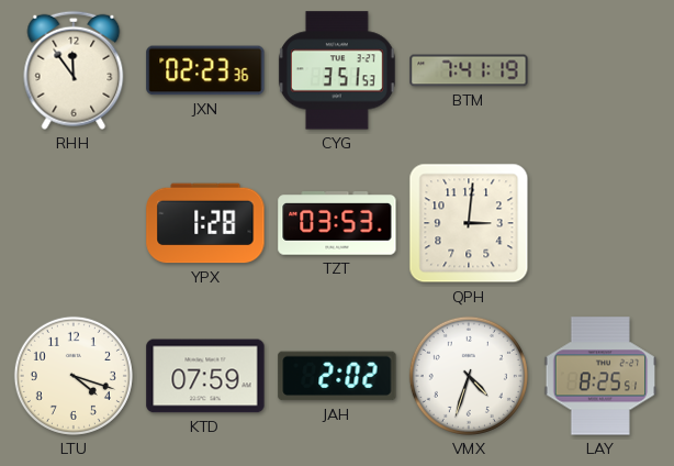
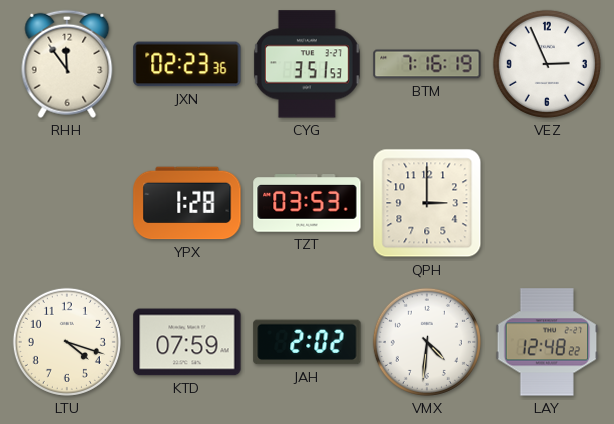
BTM: 7:41 -> 7:16
VEZ: none -> 2:56
QPH: 3:01 -> 3:00
VMX: 4:33 -> 4:31
LAY: 8:25 -> 12:48
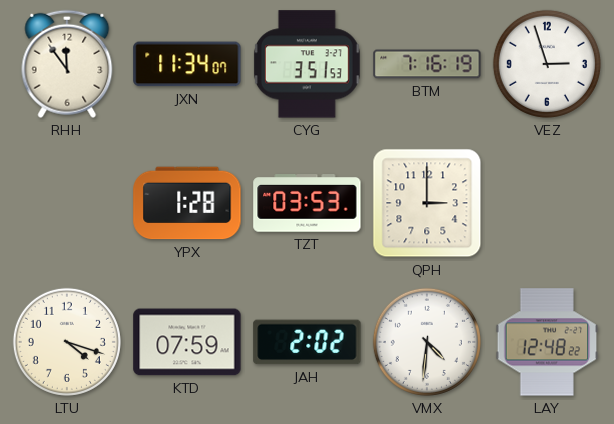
JXN: 02:23 -> 11:34
VEZ: 2:56 -> 2:57
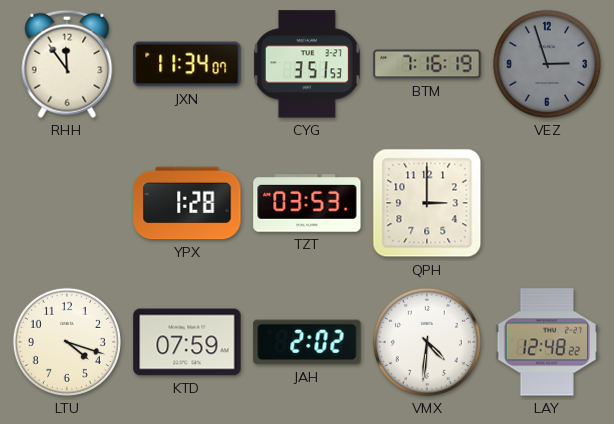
VEZ dial: white -> grey
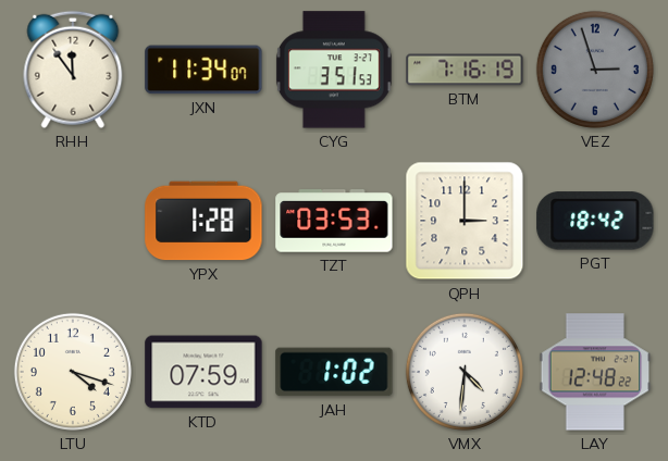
PGT: none -> 18:42
JAH: 2:02 -> 1:02
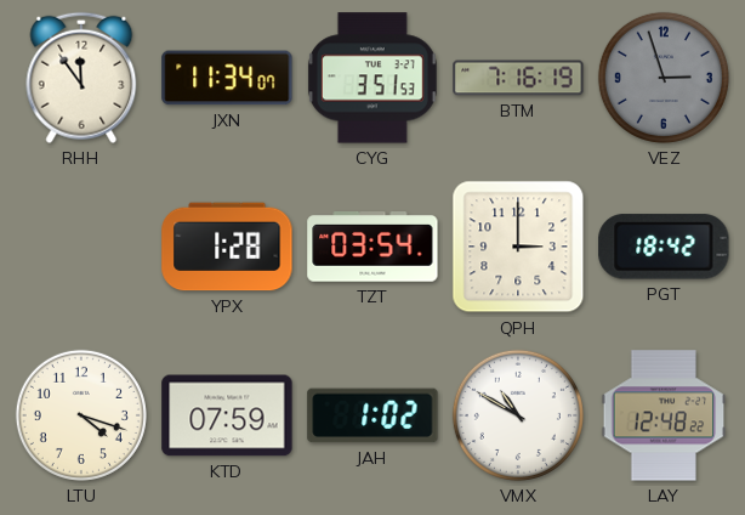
TZT: 03:53 -> 03:54
VMX: 4:31 -> 10:50
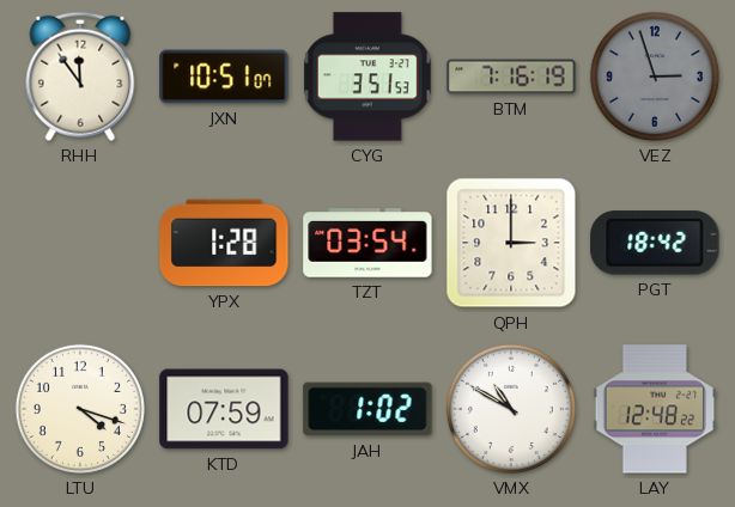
JXN: 11:34 -> 10:51
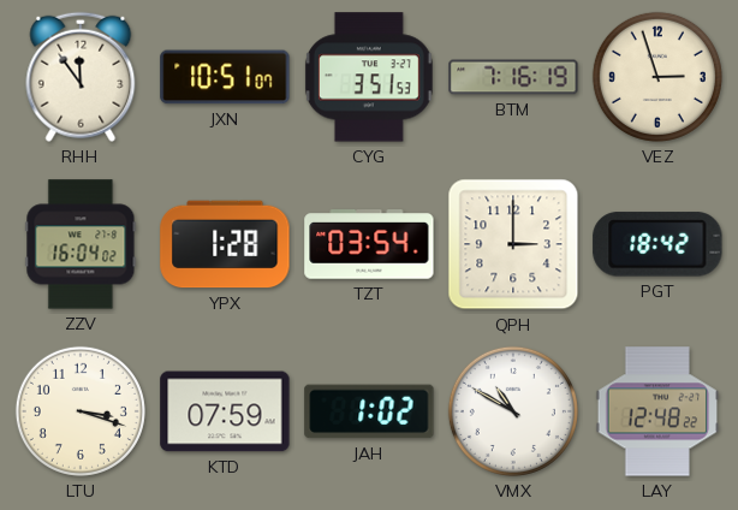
VEZ dial: grey -> cream
ZZV: none -> 16:04
LTU: 4:18 -> 3:18
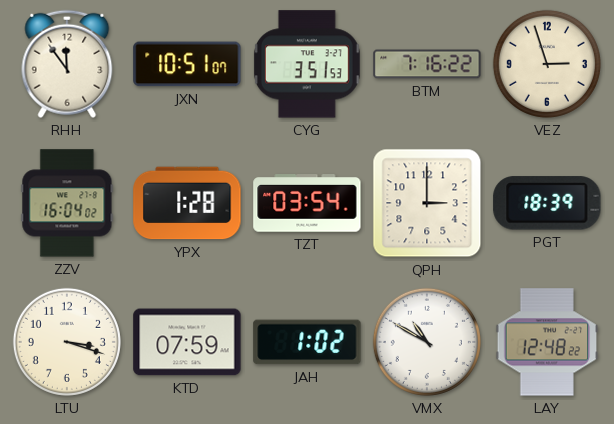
BTM: 7:16:19 -> 7:16:22
PGT: 18:42 -> 18:39
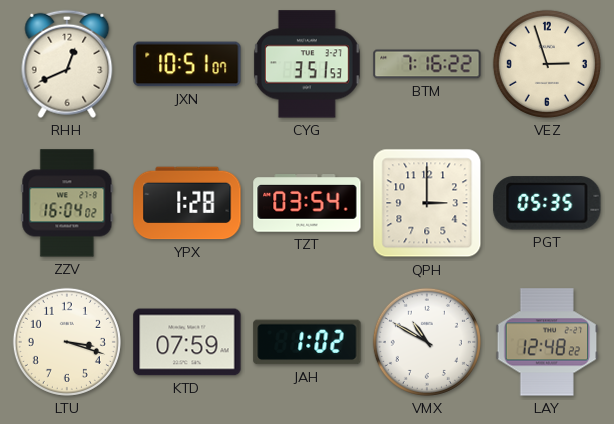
RHH: 11:54 -> 12:41
PGT: 18:39 -> 05:35
